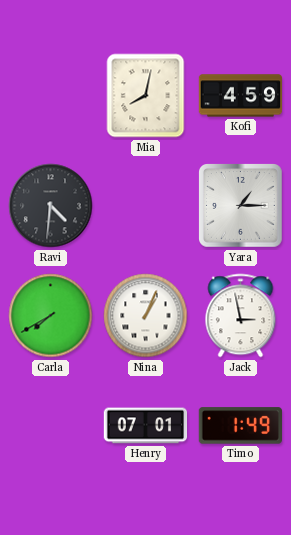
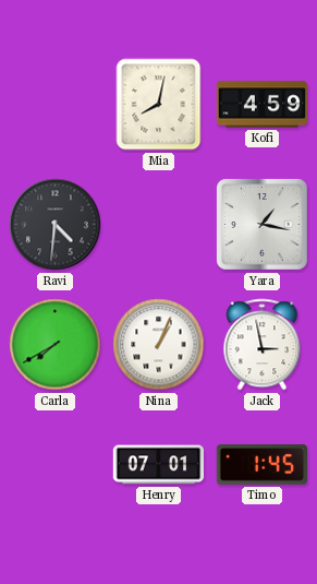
Yara: 1:15 -> 1:17
Timo: 1:49 -> 1:45
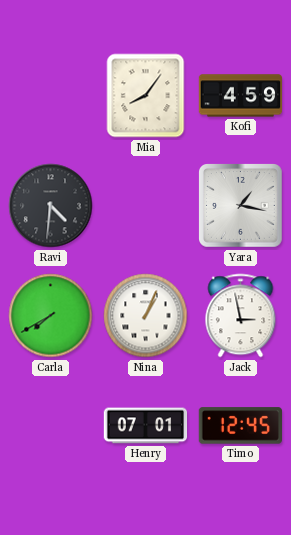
Mia: 8:02 -> 8:06
Timo: 1:45 -> 12:45
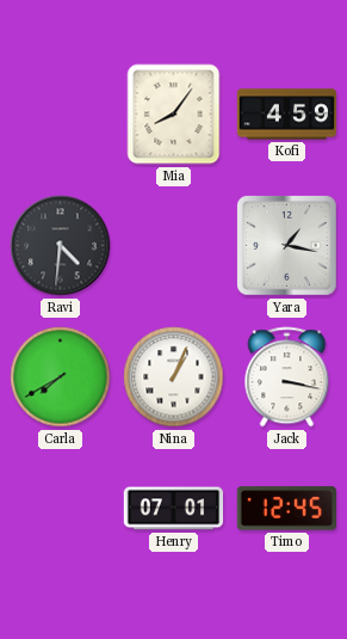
Jack: 2:58 -> 3:17
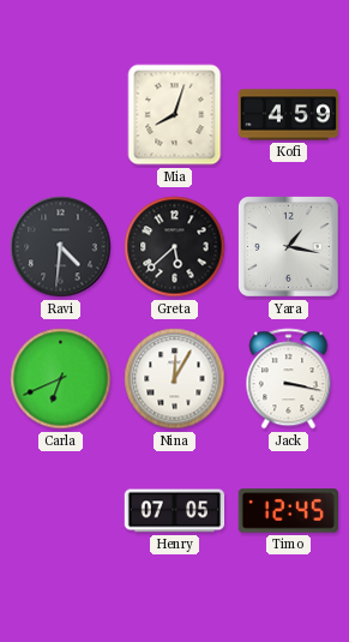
Mia: 8:06 -> 8:03
Greta: none -> 5:38
Carla: 7:40 -> 6:41
Nina: 1:04 -> 12:05
Henry: 07:01 -> 07:05
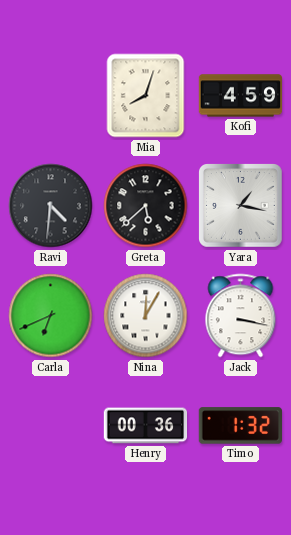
Henry: 07:05 -> 00:36
Timo: 12:45 -> 1:32
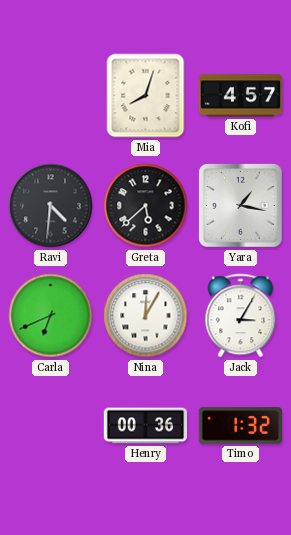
Kofi: 4:59 -> 4:57
Jack: 3:17 -> 3:05
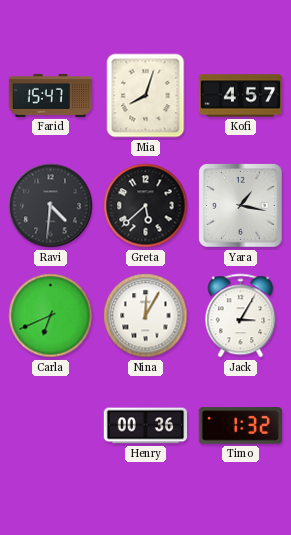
Farid: none -> 15:47
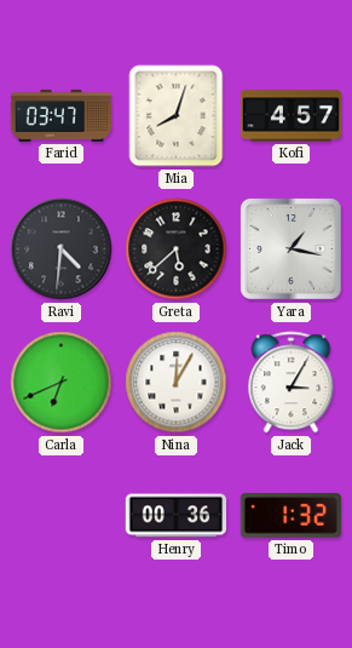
Farid: 15:47 -> 03:47
